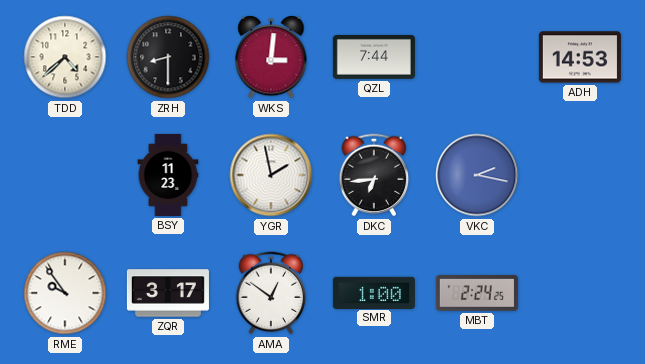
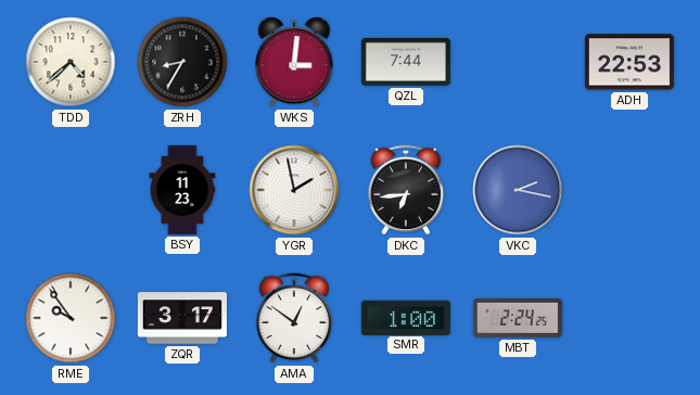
ZRH: 8:30 -> 8:35
ADH: 14:53 -> 22:53
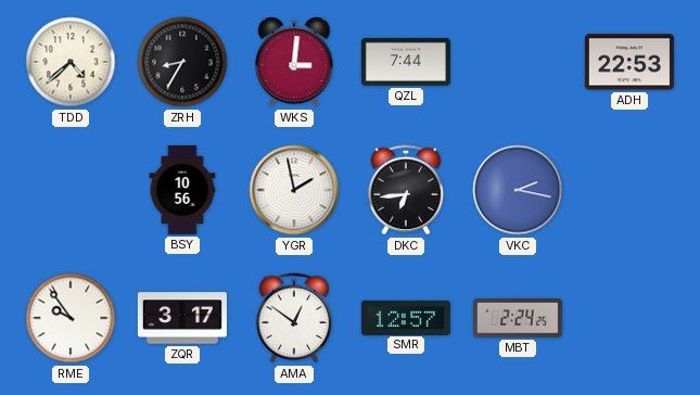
BSY: 11:23 -> 10:56
SMR: 1:00 -> 12:57
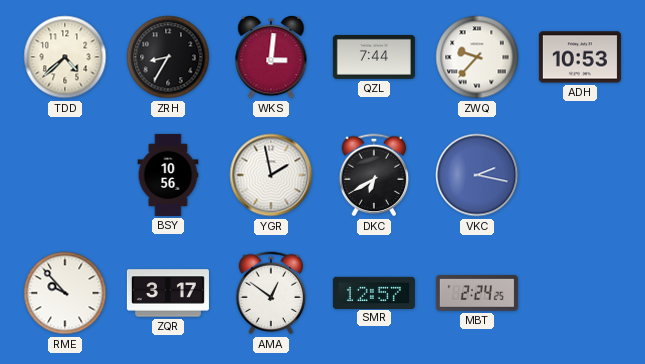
ZWQ: none -> 9:37
ADH: 22:53 -> 10:53
DKC: 6:44 -> 6:40
RME: 9:54 -> 9:53
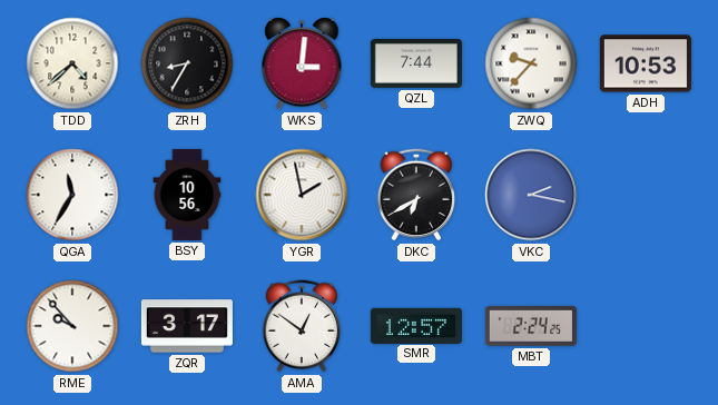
QGA: none -> 11:35
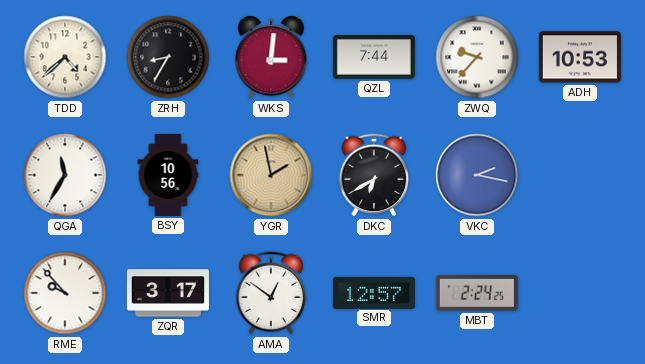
YGR dial: white -> champagne
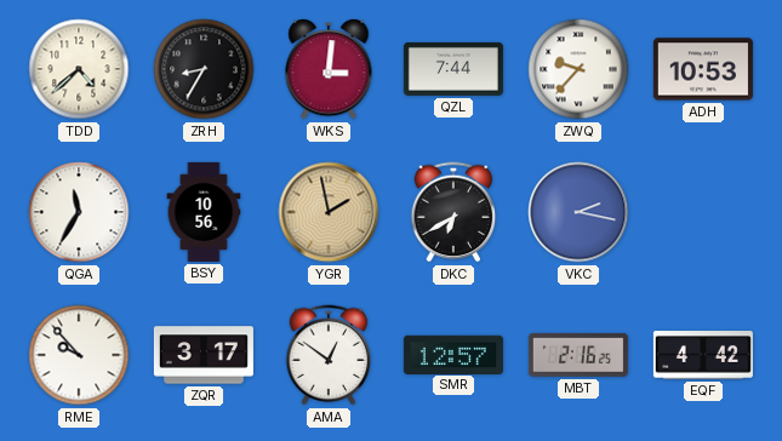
MBT: 2:24 -> 2:16
EQF: none -> 4:42
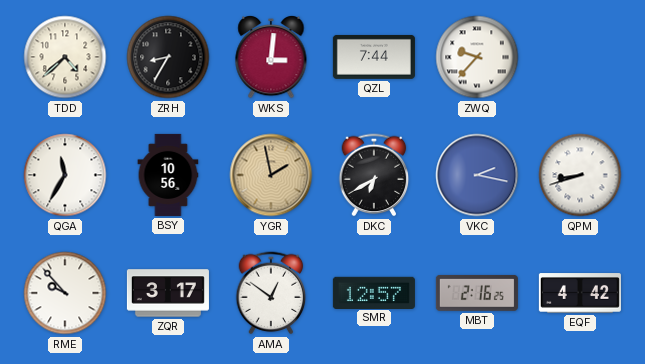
ADH: 10:53 -> none
QPM: none -> 8:42
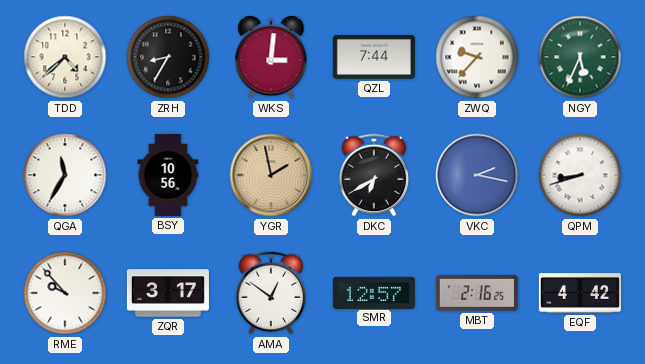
NGY: none -> 5:34
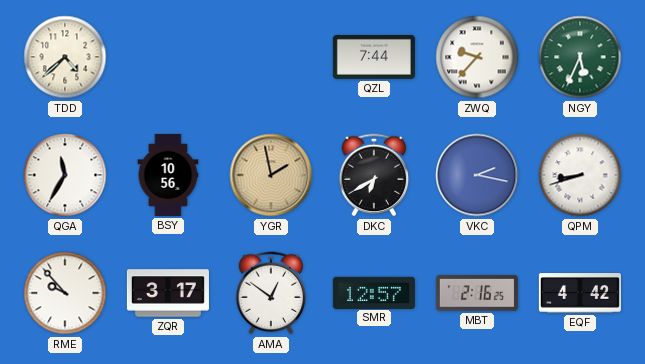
ZRH: 8:35 -> none
WKS: 3:01 -> none
